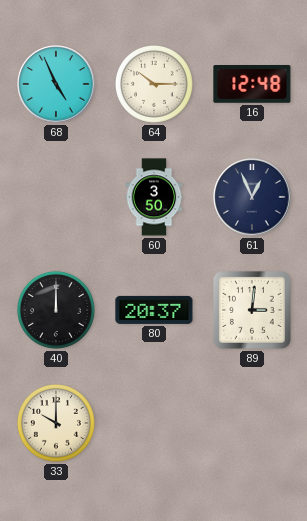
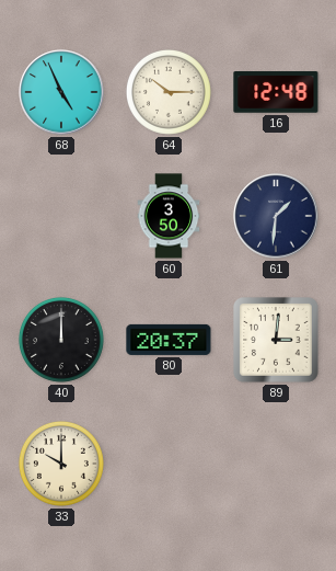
61: 12:56 -> 1:31
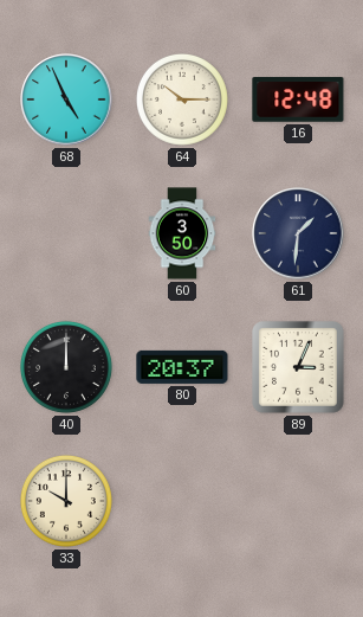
89: 3:01 -> 3:04
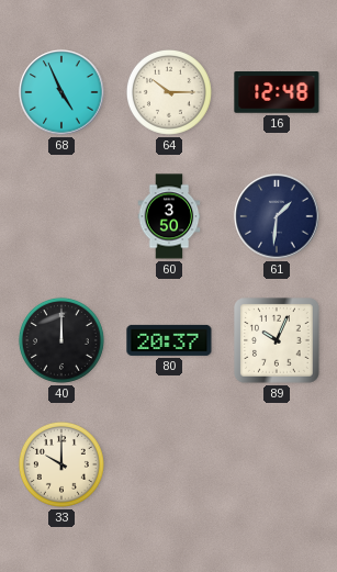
89: 3:04 -> 10:04
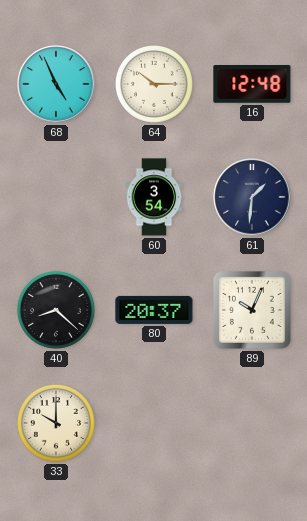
60: 3:50 -> 3:54
40: 12:00 -> 8:22
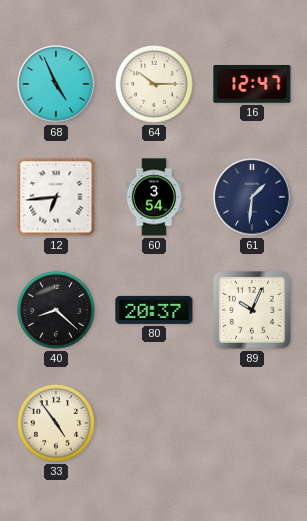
16: 12:48 -> 12:47
12: none -> 6:44
33: 10:00 -> 4:54
